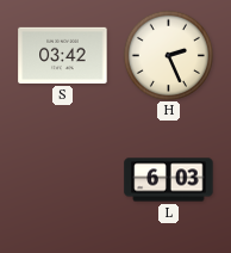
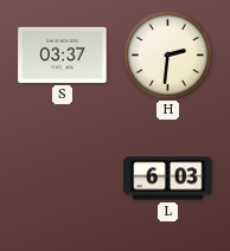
S: 03:42 -> 03:37
H: 2:26 -> 2:31
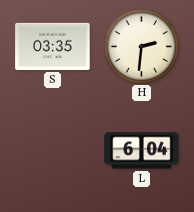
S: 03:37 -> 03:35
L: 6:03 -> 6:04
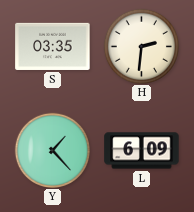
Y: none -> 1:23
L: 6:04 -> 6:09
